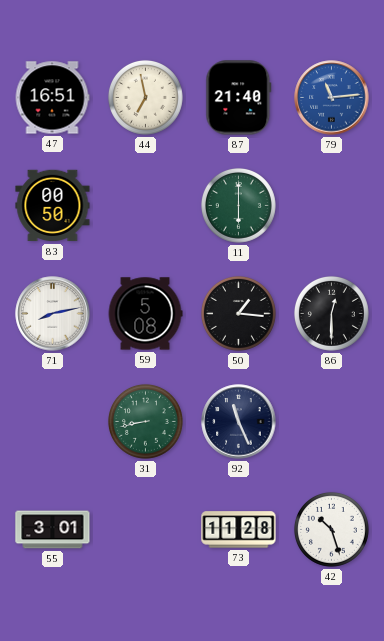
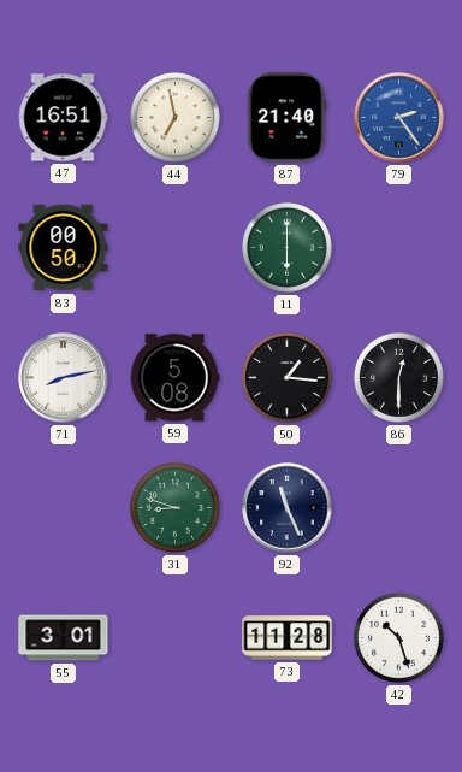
79: 11:14 -> 2:24
31: 8:43 -> 8:48
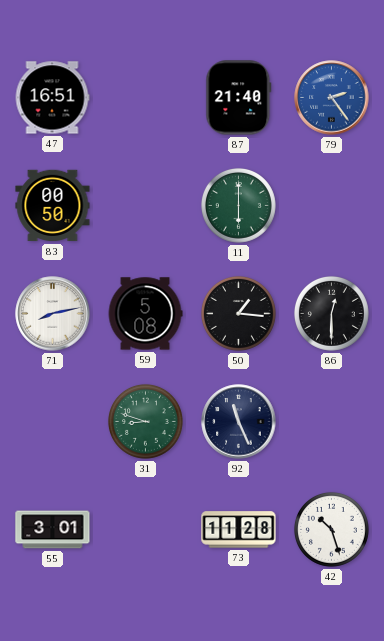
44: 6:58 -> none
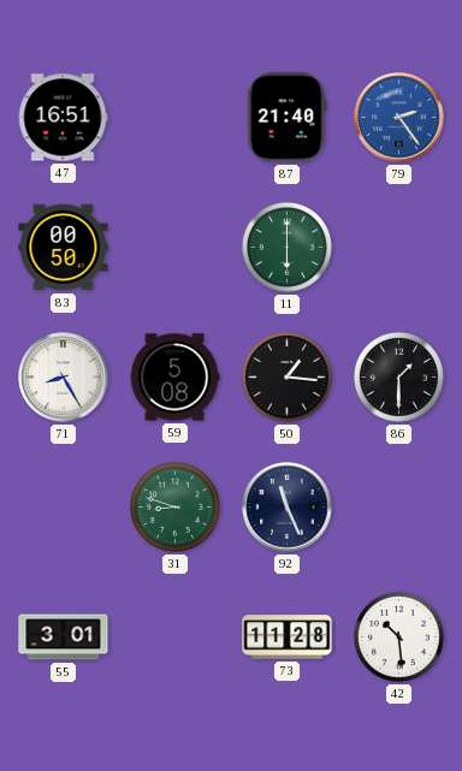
71: 8:13 -> 8:25
86: 12:30 -> 1:30
42: 10:27 -> 10:29
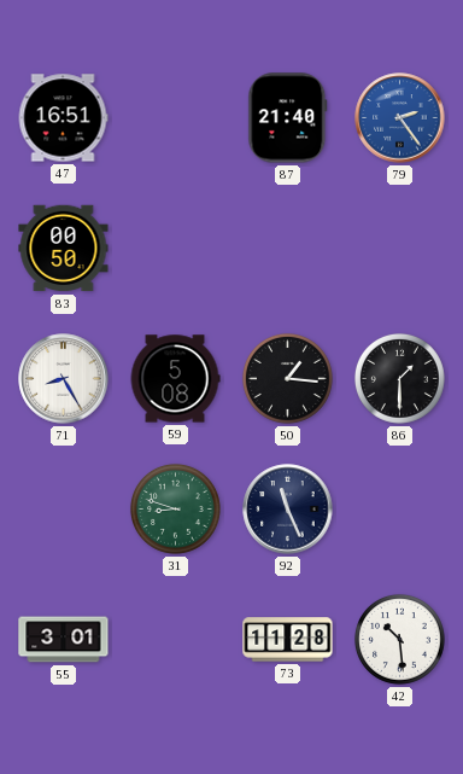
11: 6:00 -> none
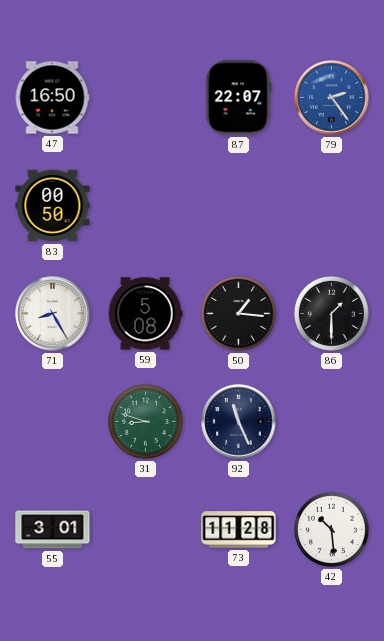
47: 16:51 -> 16:50
87: 21:40 -> 22:07
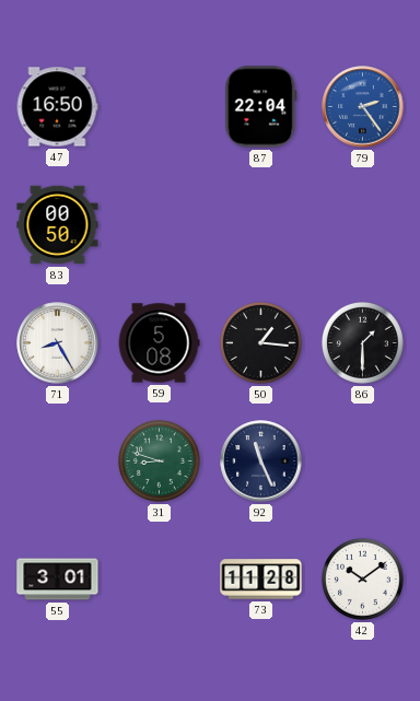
87: 22:07 -> 22:04
42: 10:29 -> 10:09
